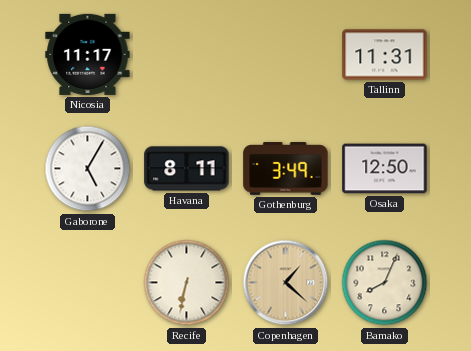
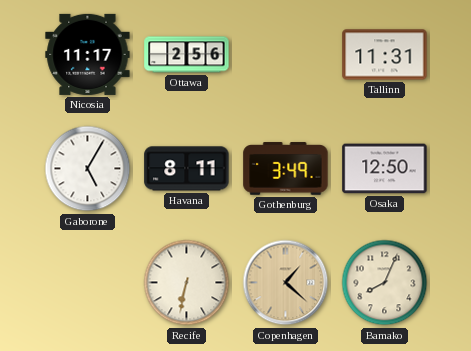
Ottawa: none -> 2:56
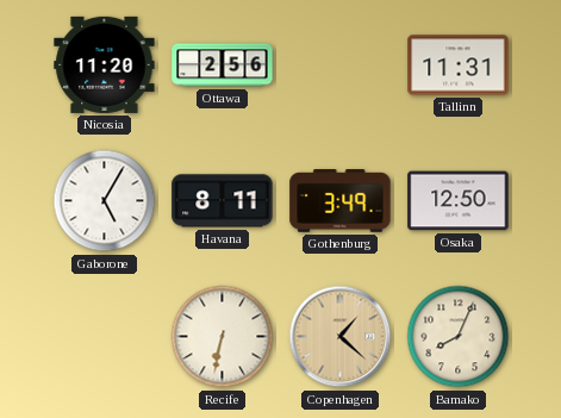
Nicosia: 11:17 -> 11:20
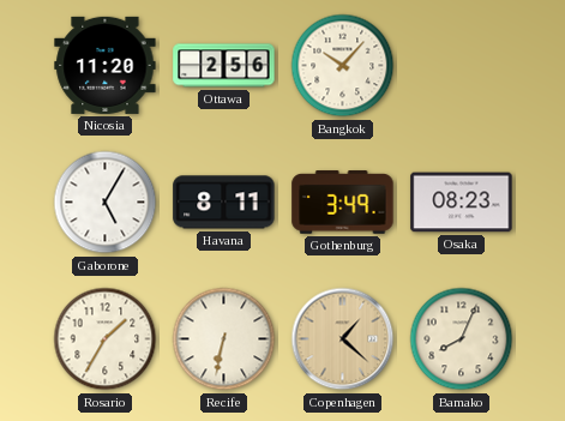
Bangkok: none -> 10:07
Tallinn: 11:31 -> none
Osaka: 12:50 -> 08:23
Rosario: none -> 1:35
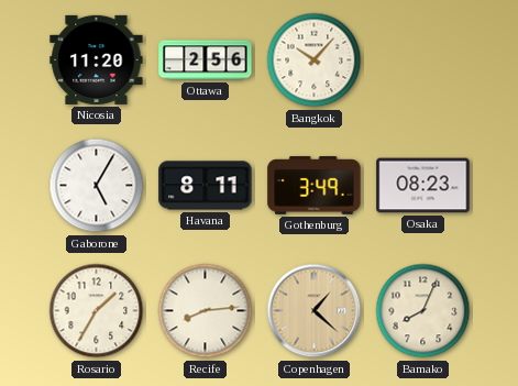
Recife: 6:32 -> 8:14
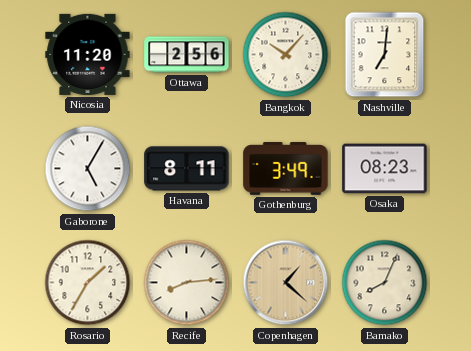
Nashville: none -> 7:01
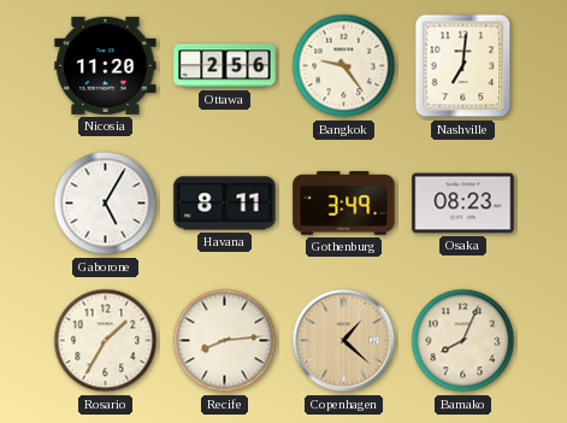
Bangkok: 10:07 -> 9:24
